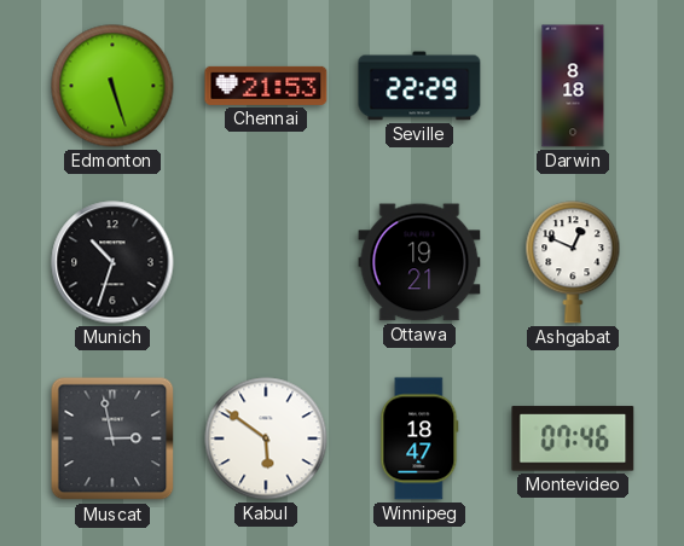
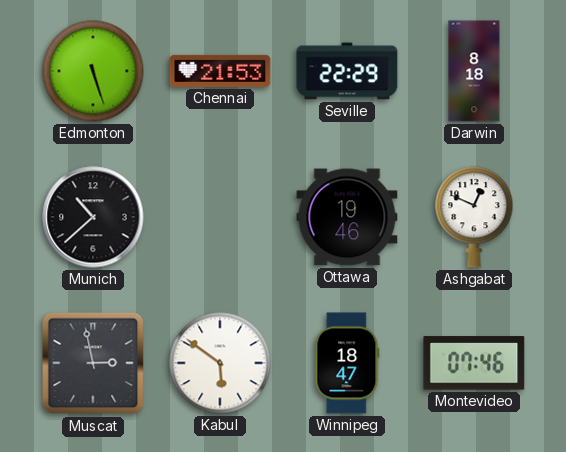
Munich: 10:33 -> 10:38
Ottawa: 19:21 -> 19:46
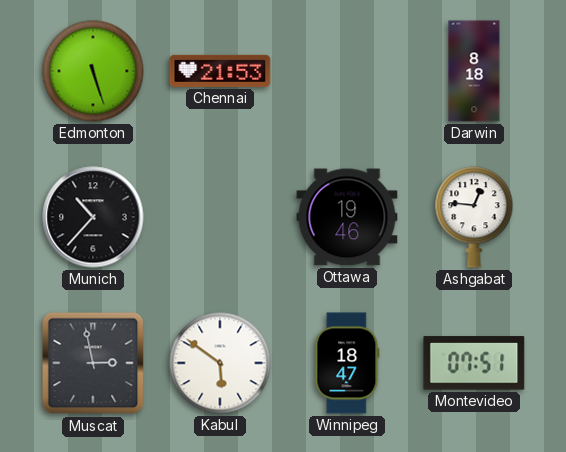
Seville: 22:29 -> none
Munich: 10:38 -> 10:37
Ashgabat: 12:49 -> 12:46
Montevideo: 07:46 -> 07:51
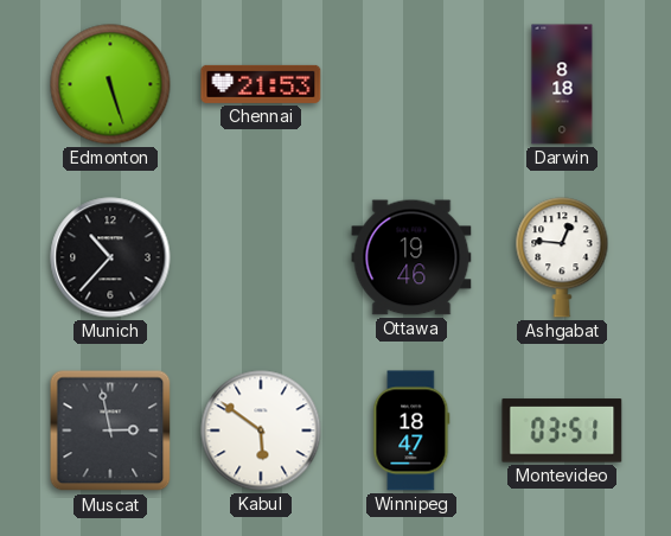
Montevideo: 07:51 -> 03:51
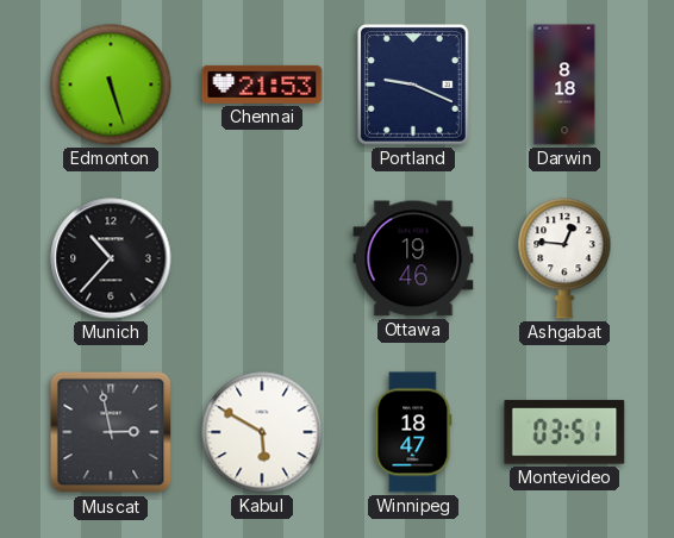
Portland: none -> 9:19
Kabul: 5:51 -> 5:50
